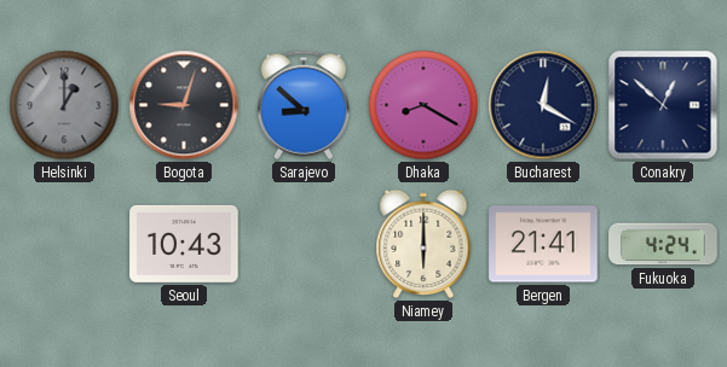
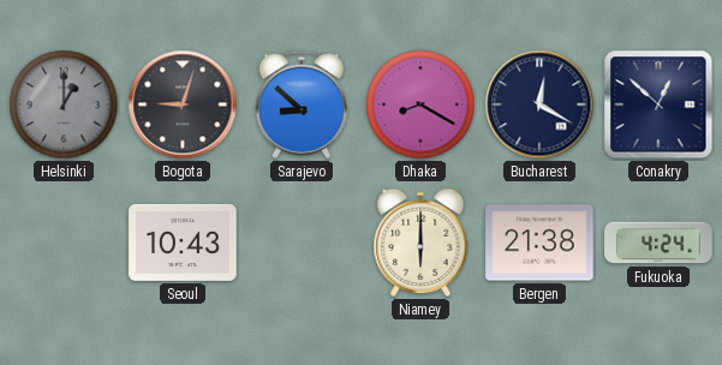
Bergen: 21:41 -> 21:38
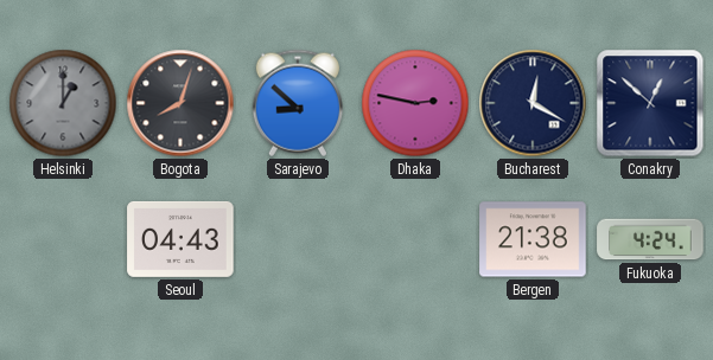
Bogota: 9:03 -> 8:03
Dhaka: 8:20 -> 2:47
Seoul: 10:43 -> 04:43
Niamey: 6:00 -> none
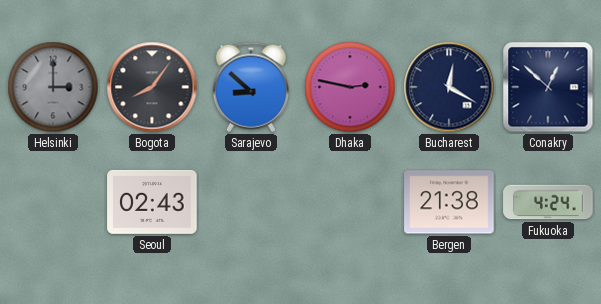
Helsinki: 1:00 -> 3:00
Bogota: 8:03 -> 8:06
Seoul: 04:43 -> 02:43
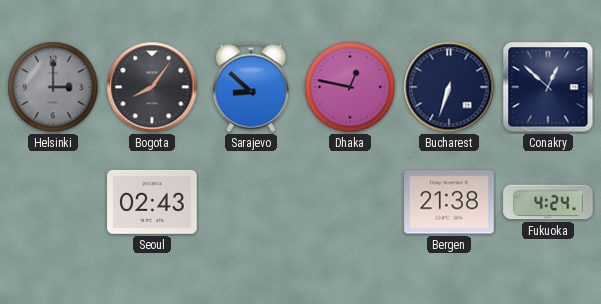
Dhaka: 2:47 -> 12:47
Bucharest: 12:20 -> 6:33
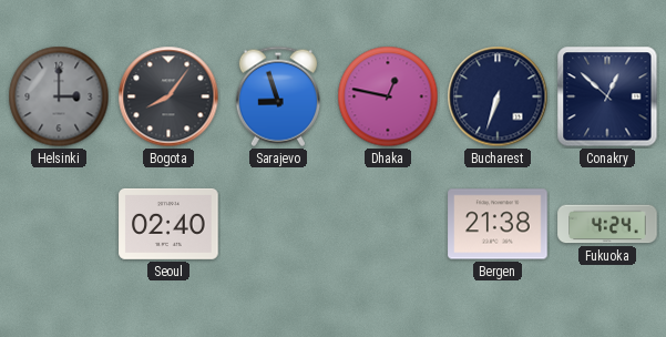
Sarajevo: 8:52 -> 8:57
Seoul: 02:43 -> 02:40
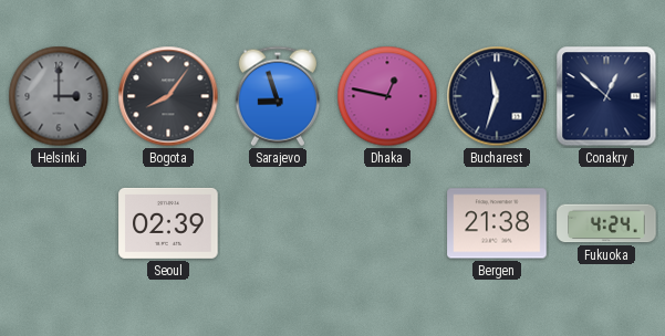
Bucharest: 6:33 -> 11:33
Seoul: 02:40 -> 02:39
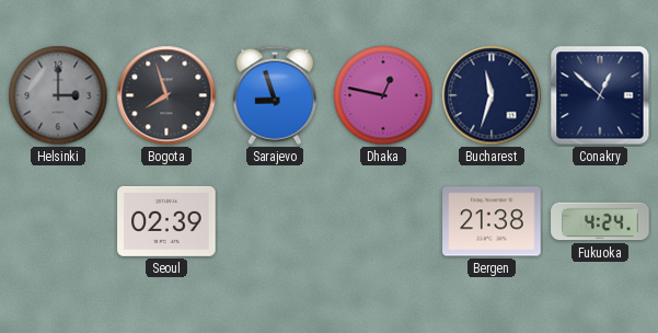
Bogota: 8:06 -> 7:57
